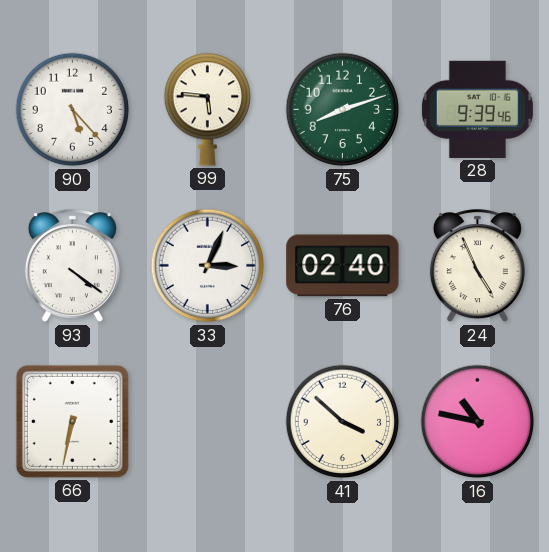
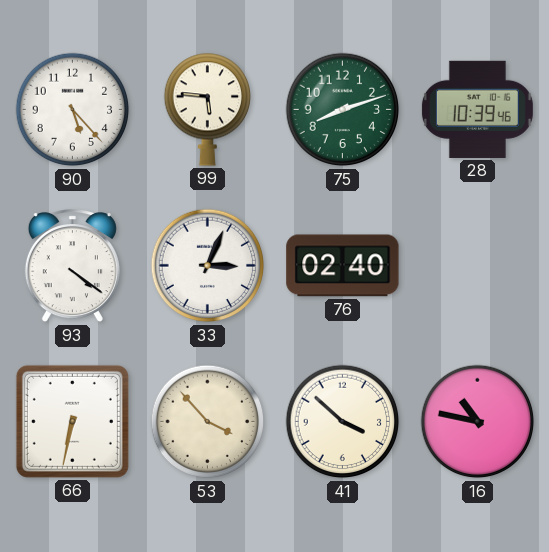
28: 9:39 -> 10:39
24: 4:56 -> none
53: none -> 3:53
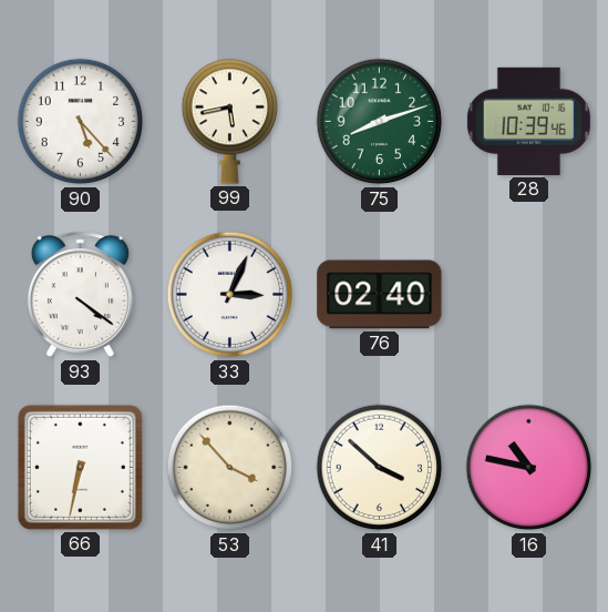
99: 5:46 -> 5:43
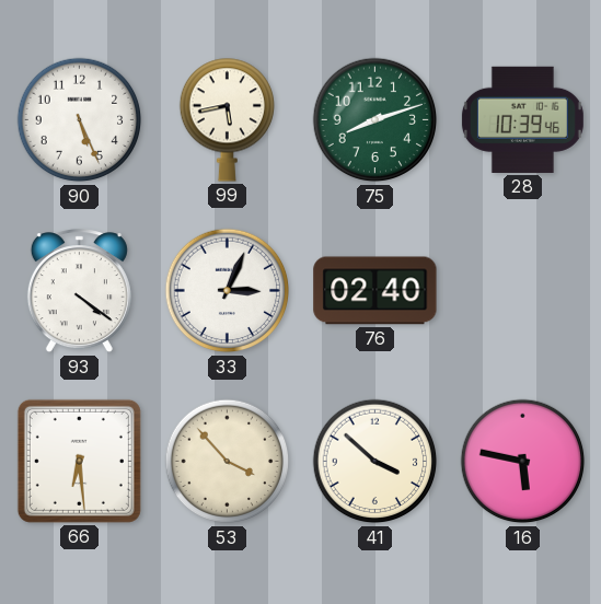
90: 5:23 -> 5:26
66: 6:32 -> 6:29
16: 10:47 -> 5:47
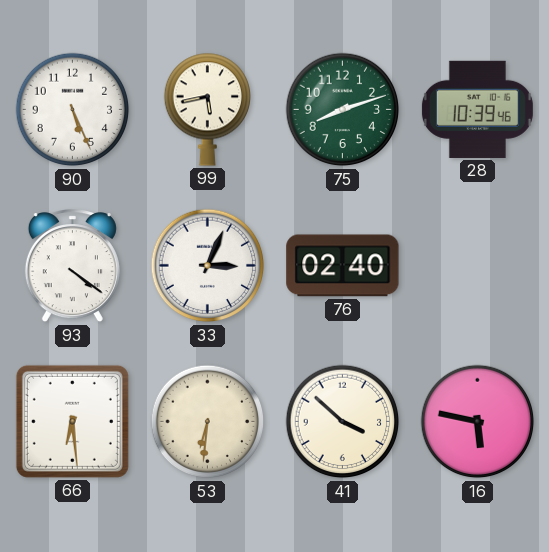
53: 3:53 -> 6:31
